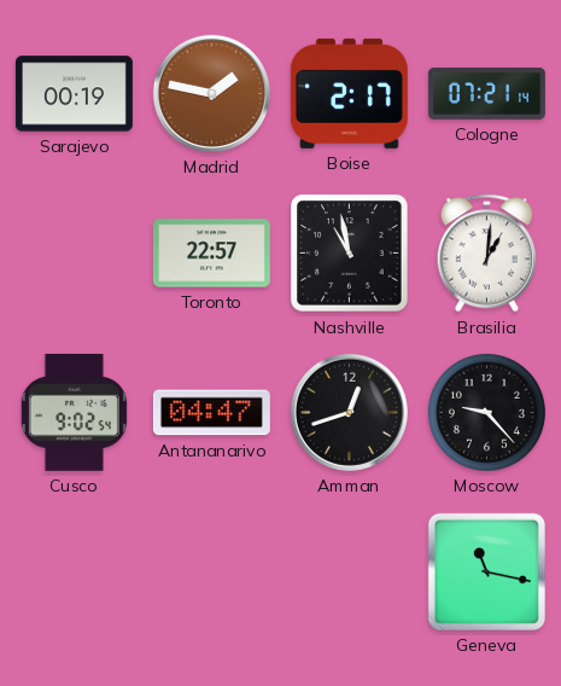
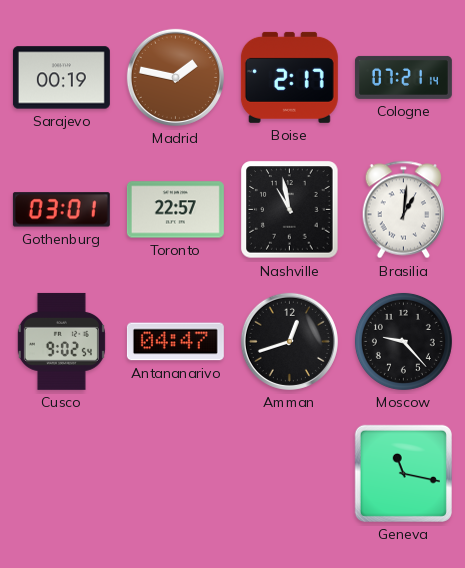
Gothenburg: none -> 03:01
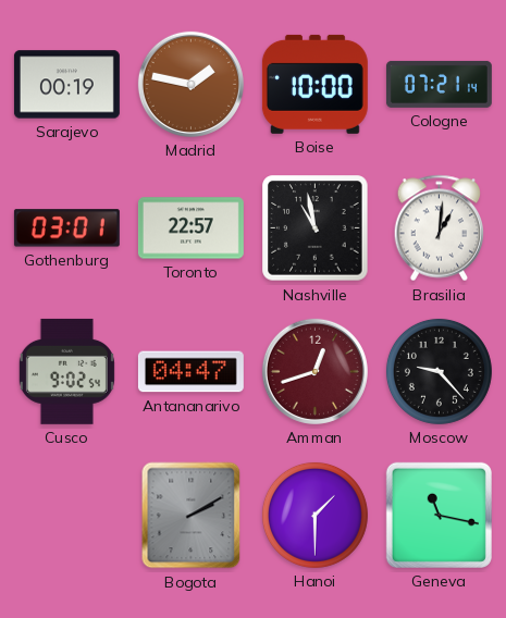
Boise: 2:17 -> 10:00
Amman dial: black -> burgundy
Bogota: none -> 2:10
Hanoi: none -> 1:30
